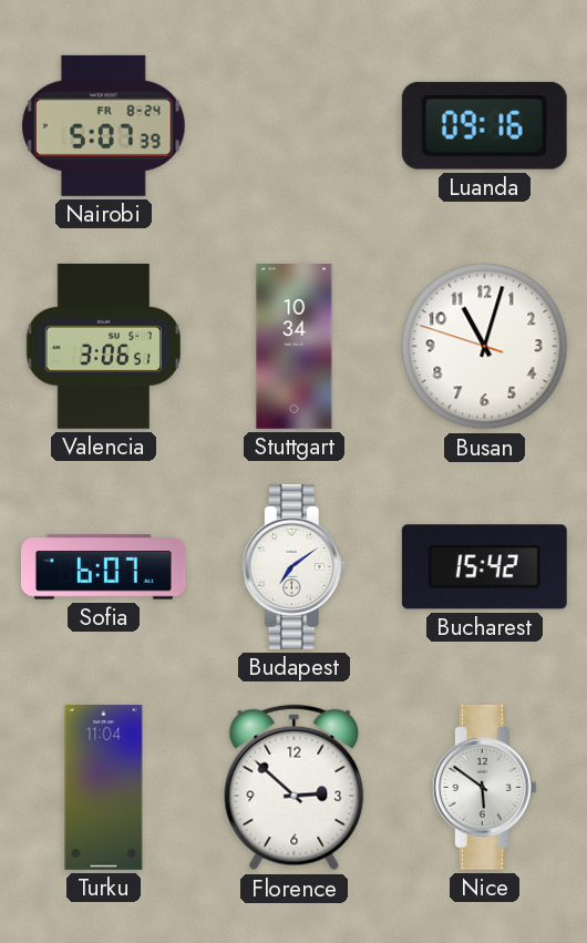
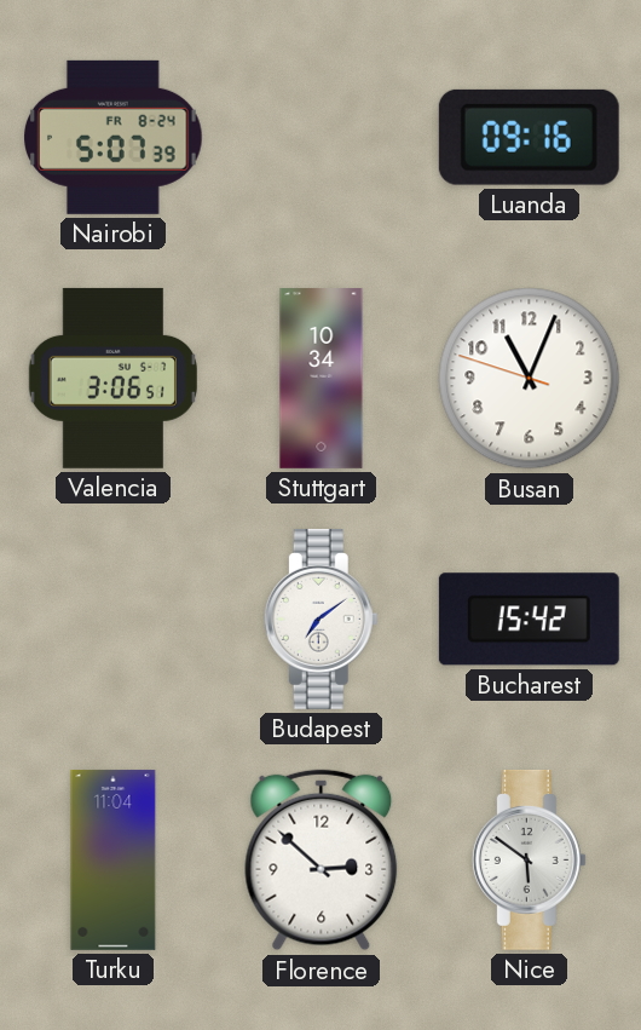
Busan: 11:02 -> 11:03
Sofia: 6:07 -> none
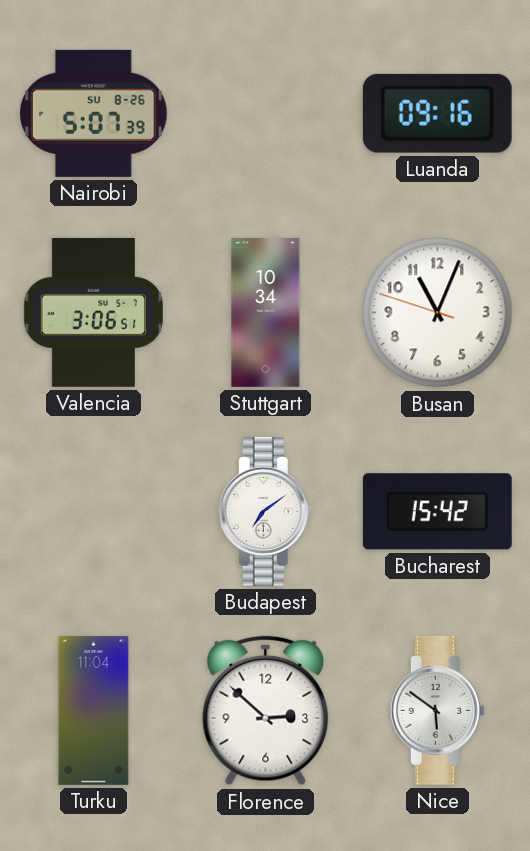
Nairobi date: FR 8-24 -> SU 8-26
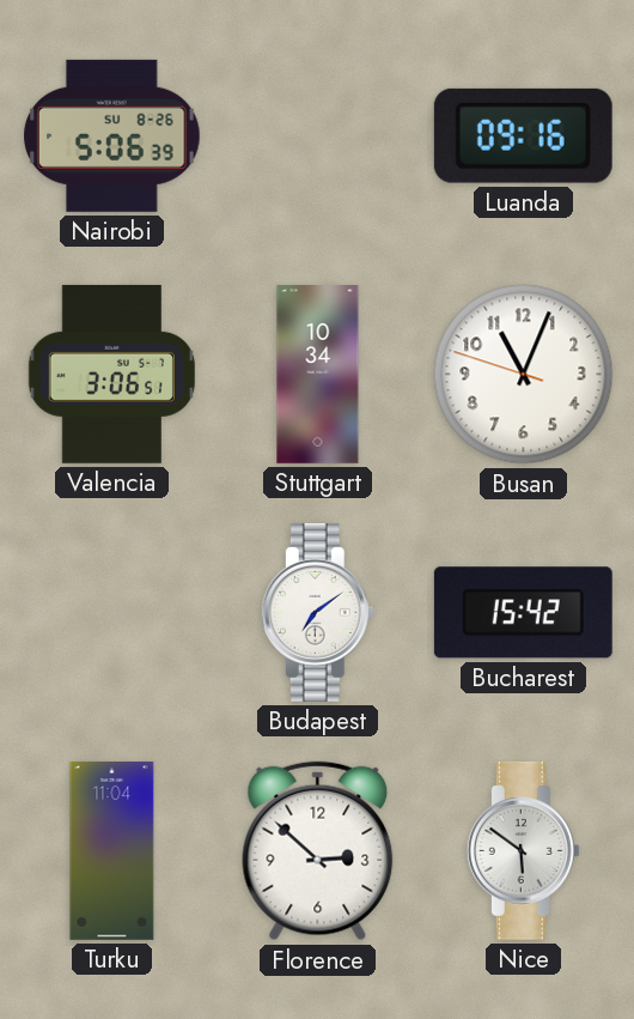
Nairobi: 5:07 -> 5:06
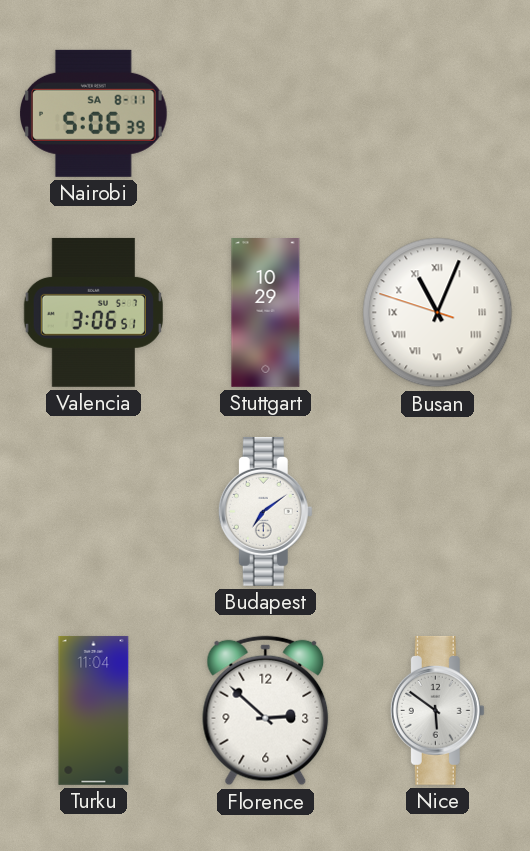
Nairobi date: SU 8-26 -> SA 8-11
Luanda: 09:16 -> none
Stuttgart: 10:34 -> 10:29
Busan numerals: Arabic -> Roman
Bucharest: 15:42 -> none
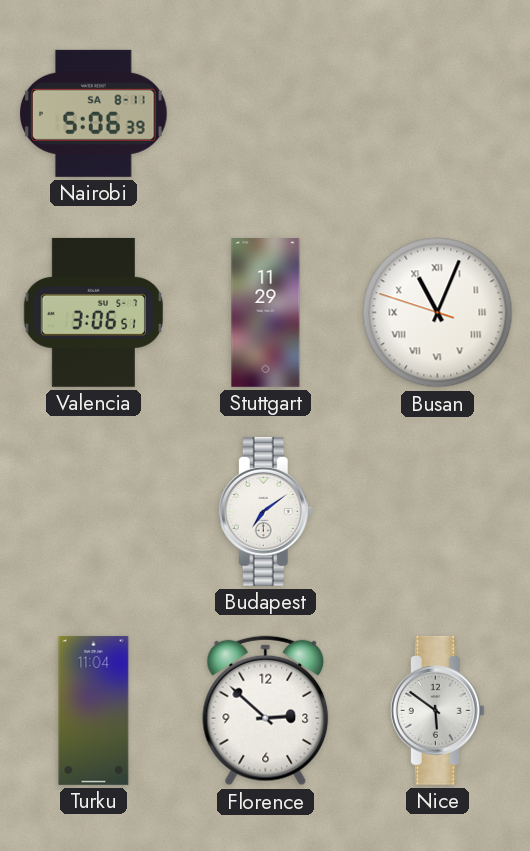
Stuttgart: 10:29 -> 11:29
